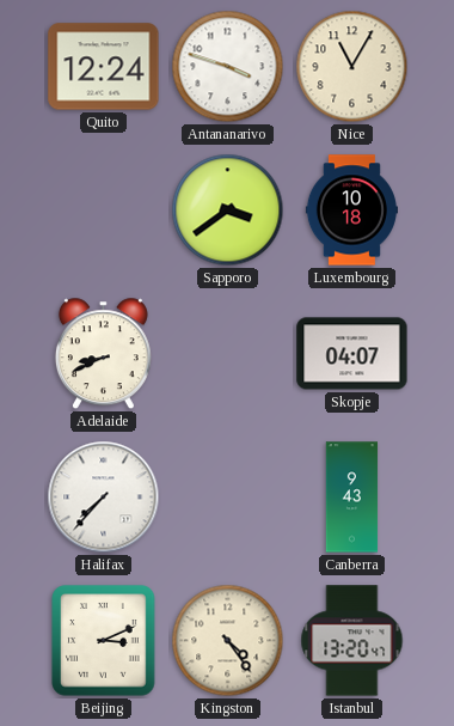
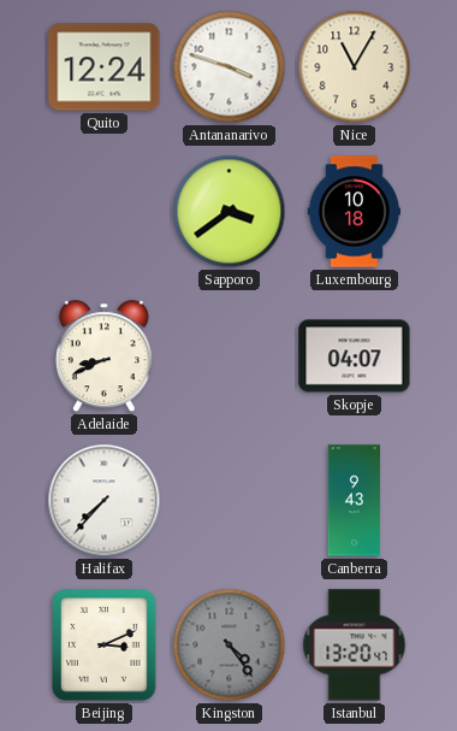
Kingston dial: cream -> grey
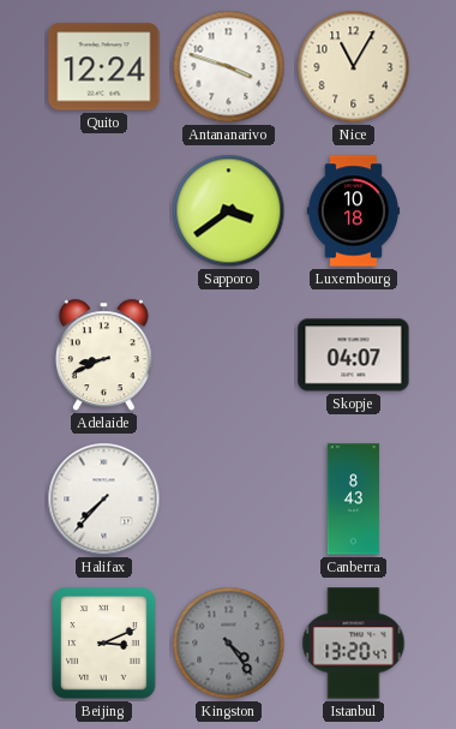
Canberra: 9:43 -> 8:43
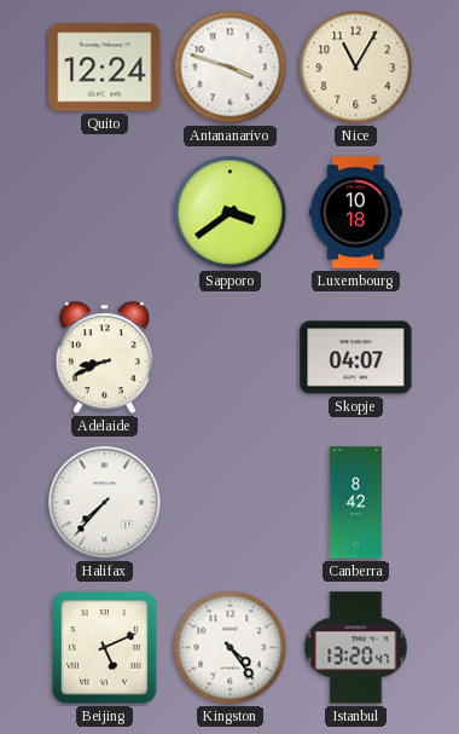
Canberra: 8:43 -> 8:42
Beijing: 3:11 -> 5:11
Kingston dial: grey -> white
